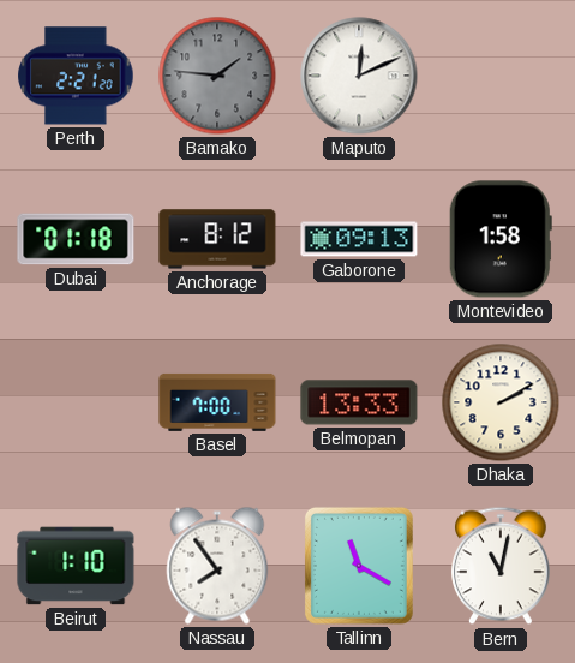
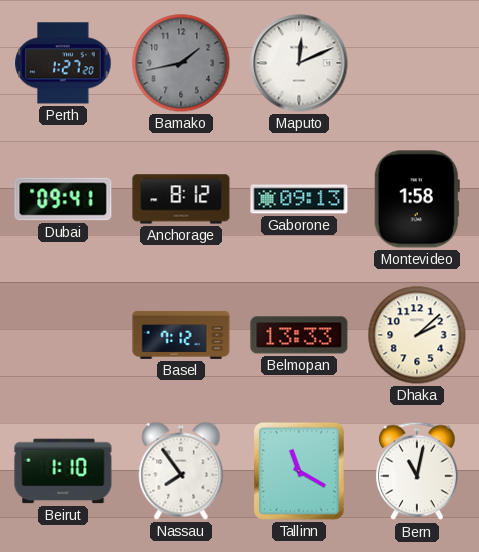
Perth: 2:21 -> 1:27
Bamako: 1:46 -> 1:43
Dubai: 01:18 -> 09:41
Basel: 7:00 -> 7:12
Dhaka: 2:10 -> 2:08
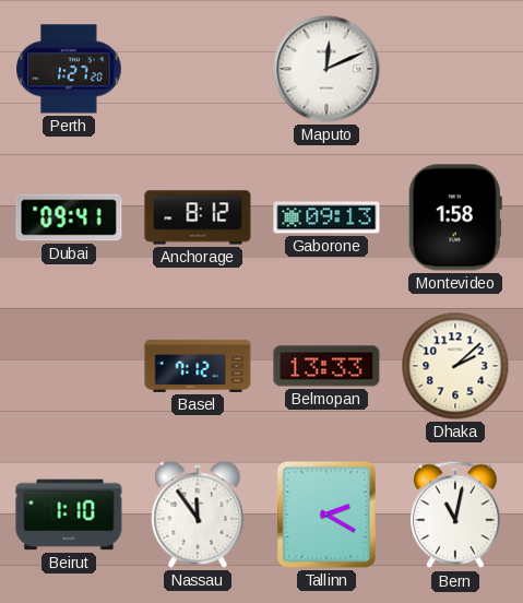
Bamako: 1:43 -> none
Nassau: 7:54 -> 11:54
Tallinn: 11:20 -> 2:20
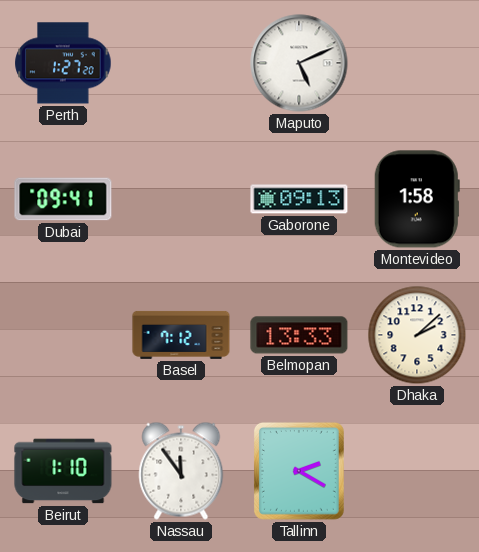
Maputo: 12:11 -> 5:11
Anchorage: 8:12 -> none
Bern: 11:02 -> none
